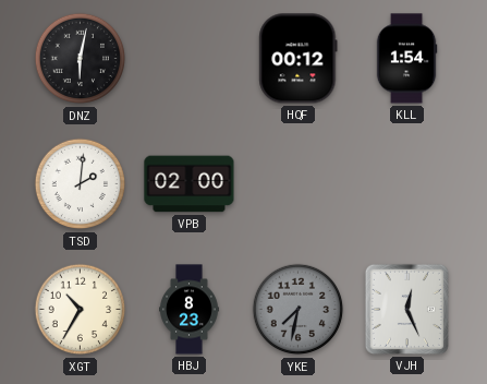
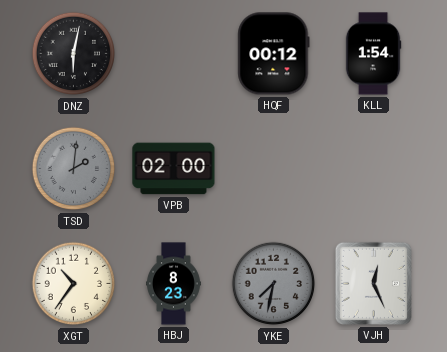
TSD dial: white -> grey
XGT: 10:35 -> 10:36
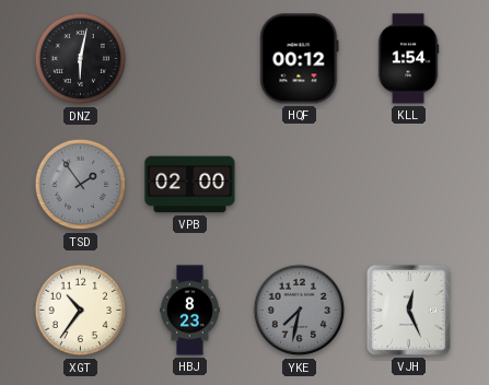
TSD: 2:01 -> 1:54
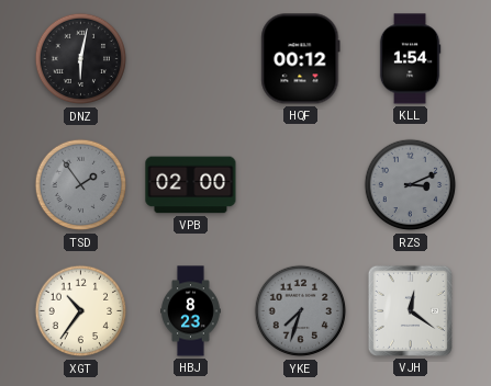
RZS: none -> 3:11
YKE: 7:32 -> 7:33
VJH: 12:26 -> 12:21
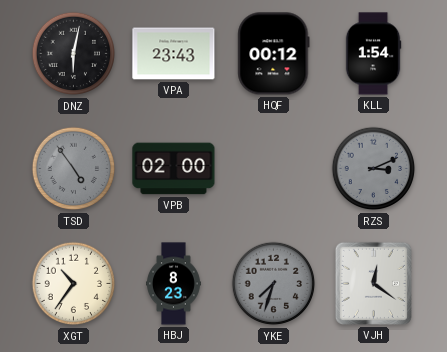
VPA: none -> 23:43
TSD: 1:54 -> 4:54
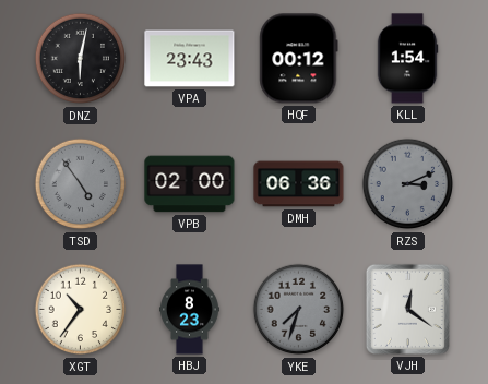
DMH: none -> 06:36
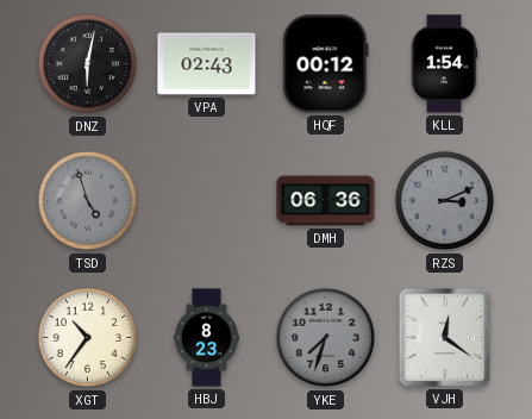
VPA: 23:43 -> 02:43
TSD: 4:54 -> 4:57
VPB: 02:00 -> none
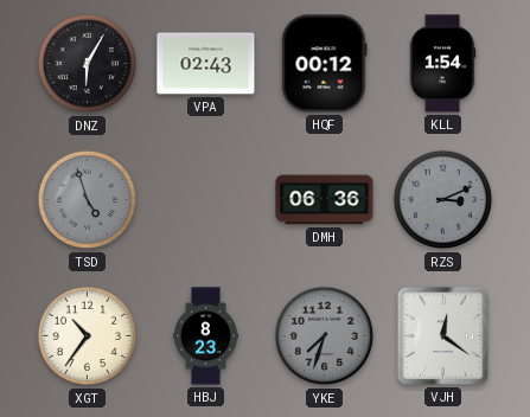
DNZ: 6:02 -> 6:05
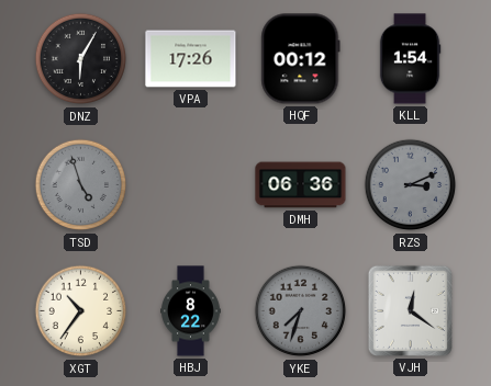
VPA: 02:43 -> 17:26
HBJ: 8:23 -> 8:22
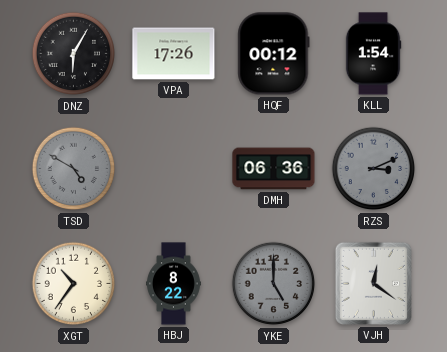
TSD: 4:57 -> 4:50
YKE: 7:33 -> 5:00
